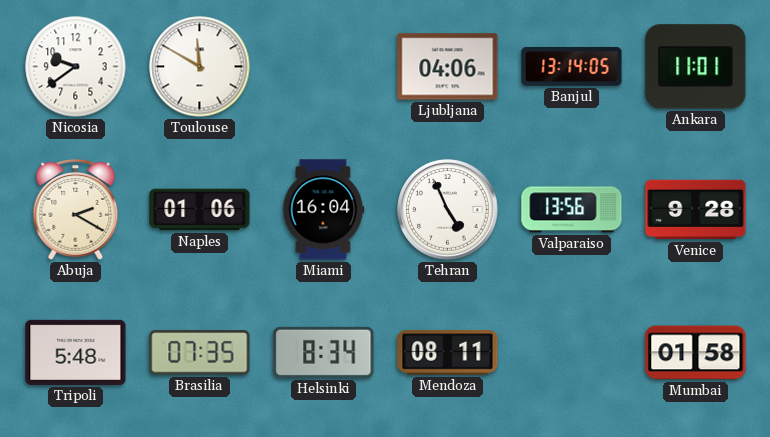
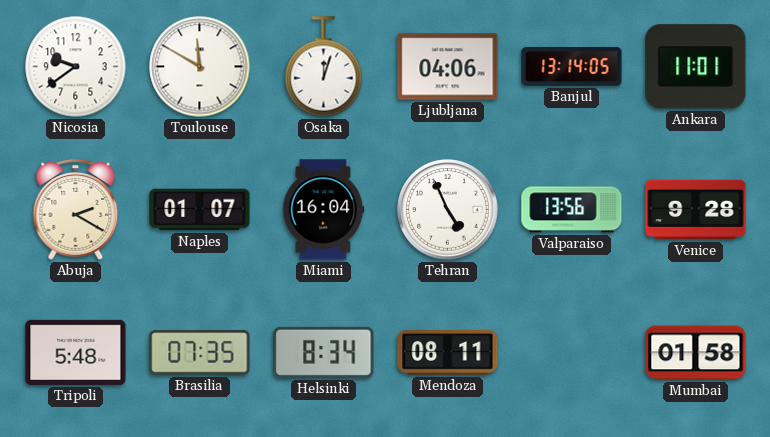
Osaka: none -> 12:03
Naples: 01:06 -> 01:07
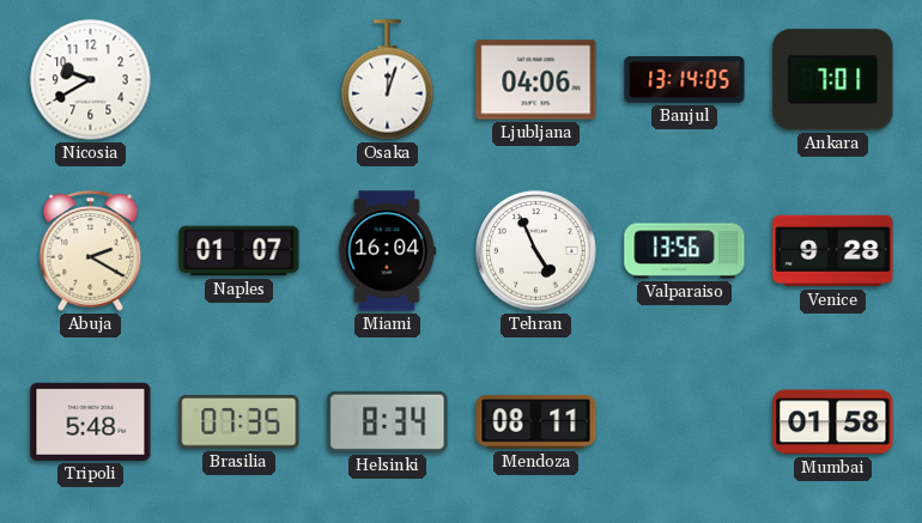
Nicosia: 9:39 -> 9:40
Toulouse: 11:50 -> none
Ankara: 11:01 -> 7:01
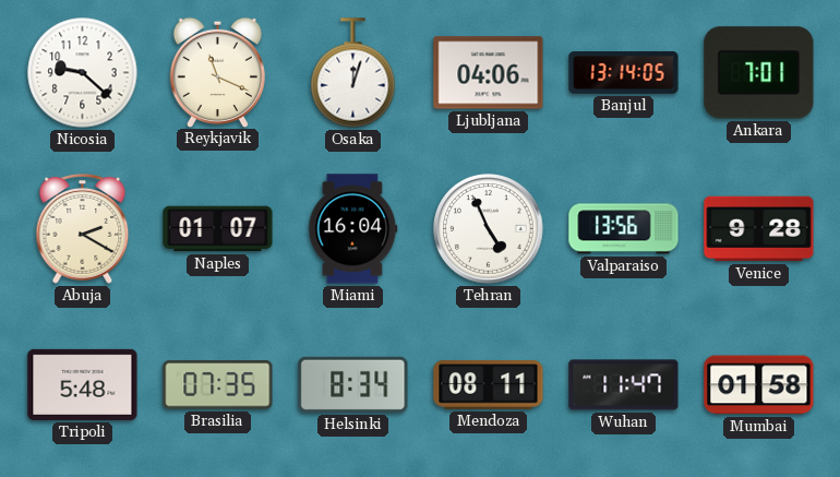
Nicosia: 9:40 -> 9:22
Reykjavik: none -> 11:19
Wuhan: none -> 11:47
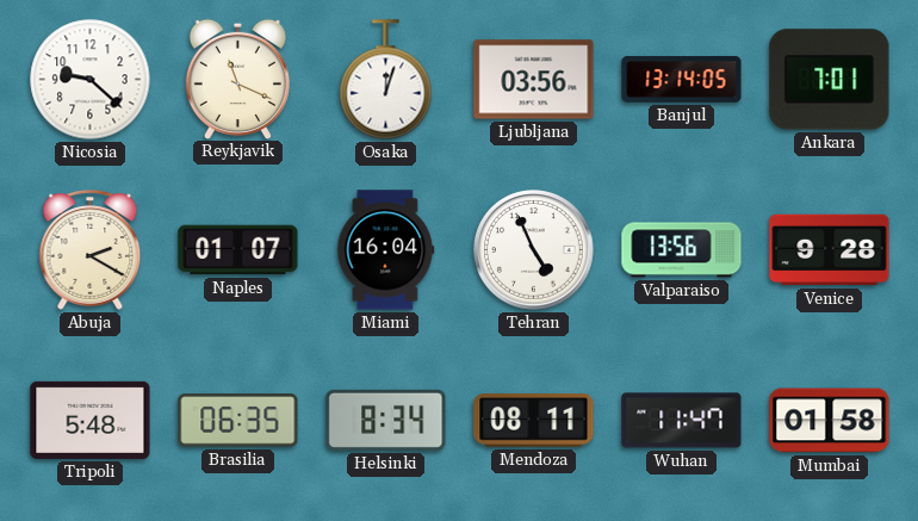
Ljubljana: 04:06 -> 03:56
Brasilia: 07:35 -> 06:35
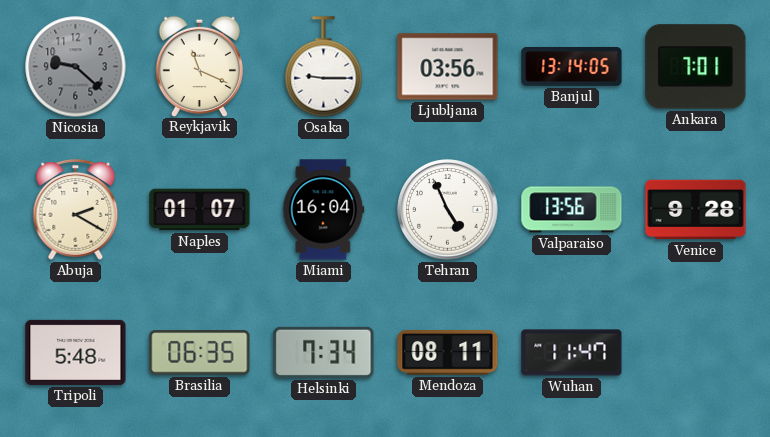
Nicosia dial: white -> grey
Osaka: 12:03 -> 9:15
Helsinki: 8:34 -> 7:34
Mumbai: 01:58 -> none
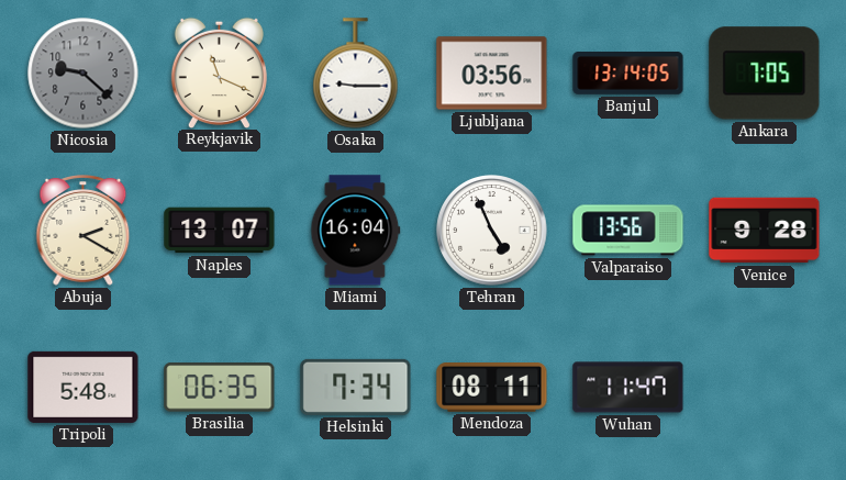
Ankara: 7:01 -> 7:05
Naples: 01:07 -> 13:07
